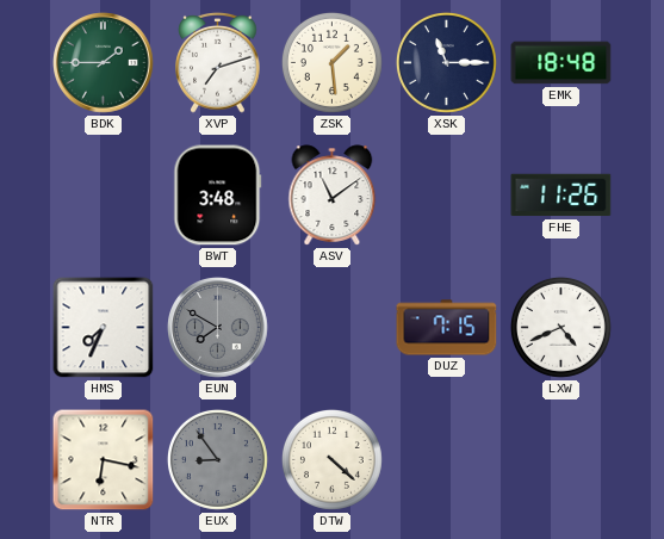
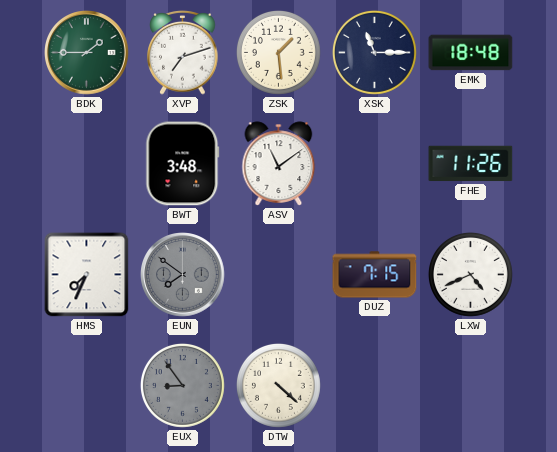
EUN: 7:50 -> 7:51
NTR: 6:17 -> none
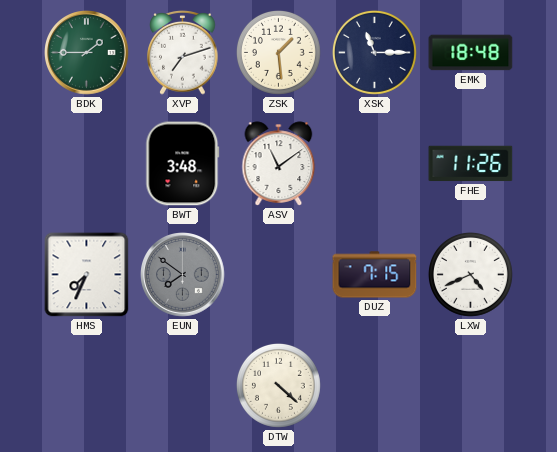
EUX: 8:54 -> none
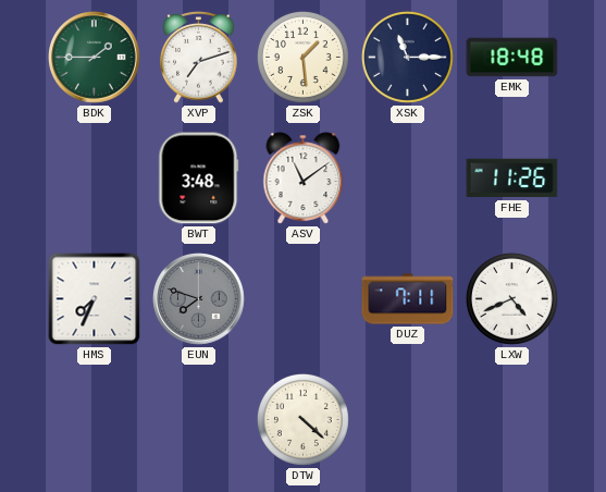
EUN: 7:51 -> 7:48
DUZ: 7:15 -> 7:11
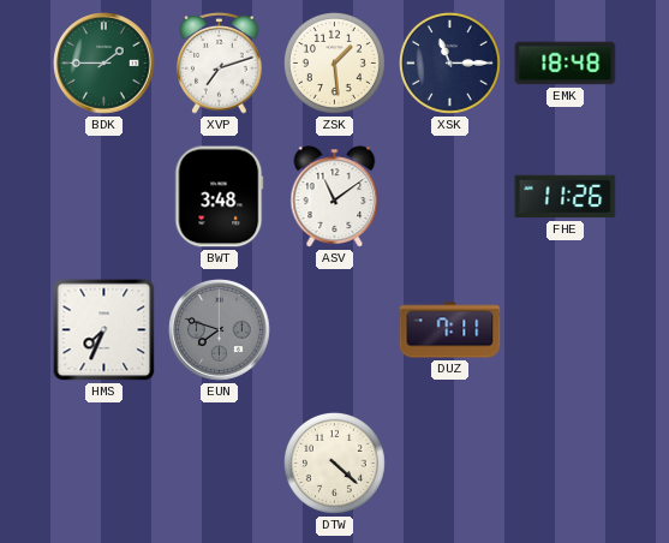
LXW: 4:41 -> none
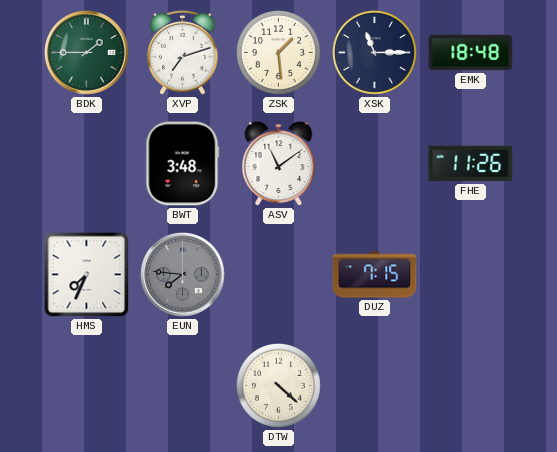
EUN: 7:48 -> 7:46
DUZ: 7:11 -> 7:15
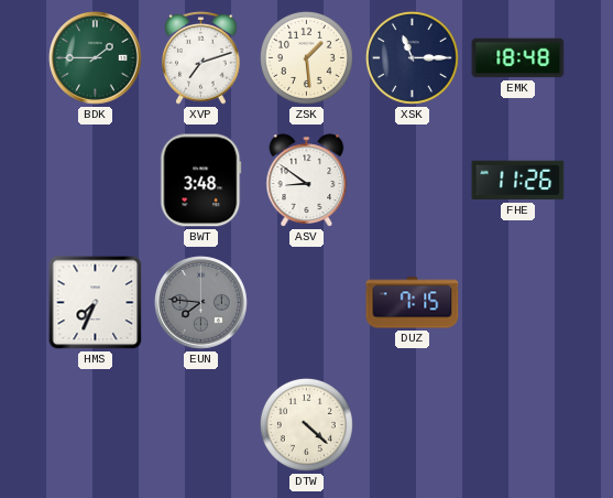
ASV: 11:09 -> 8:51
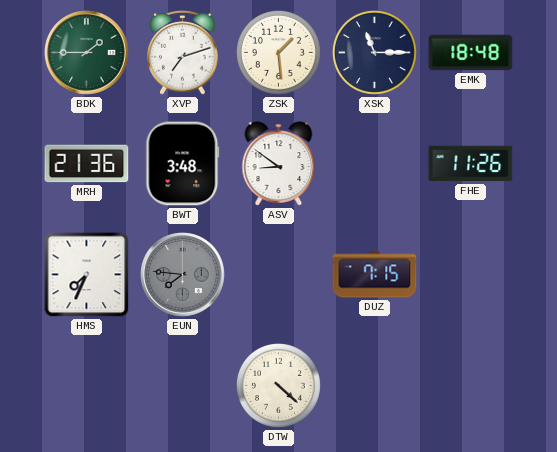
MRH: none -> 21:36
